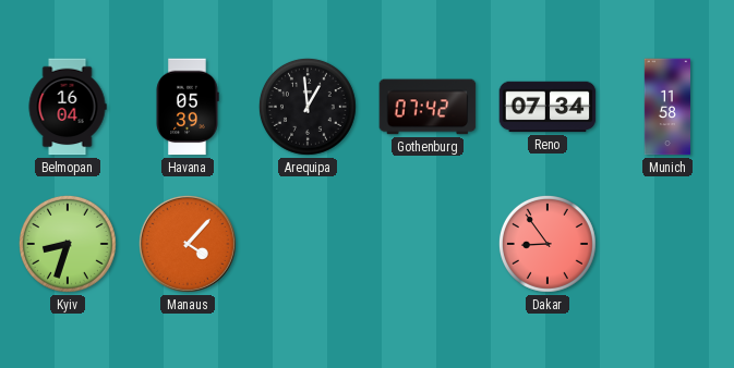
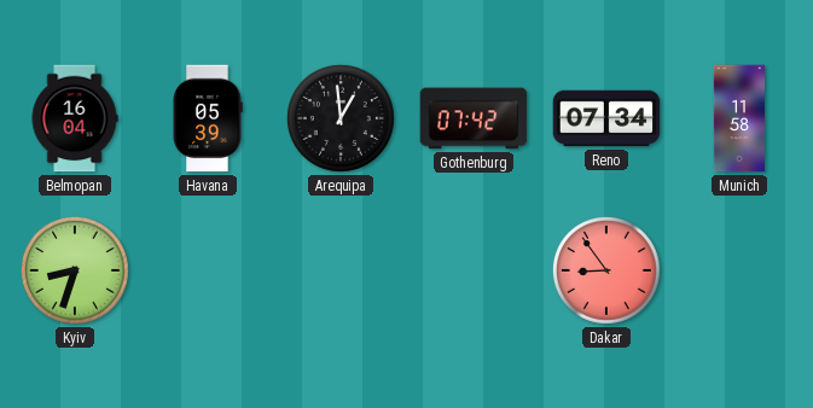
Manaus: 4:07 -> none
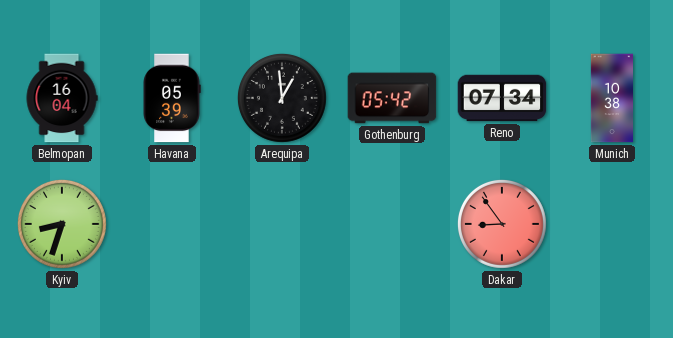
Gothenburg: 07:42 -> 05:42
Munich: 11:58 -> 10:38
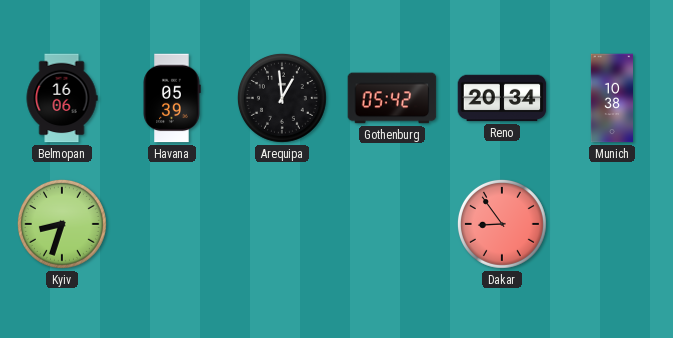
Belmopan: 16:04 -> 16:06
Reno: 07:34 -> 20:34
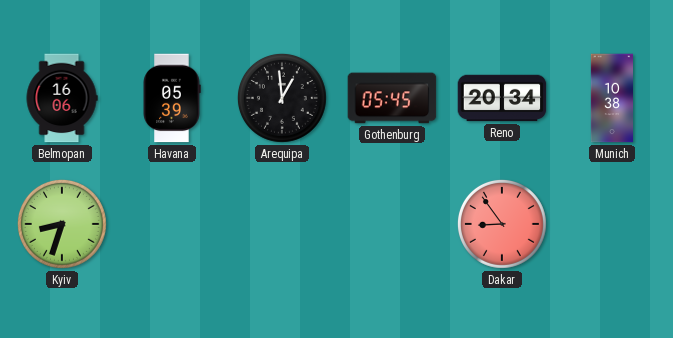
Gothenburg: 05:42 -> 05:45
